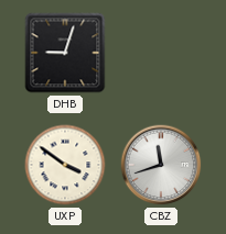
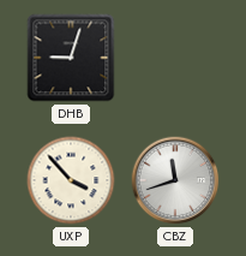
UXP: 3:51 -> 3:53
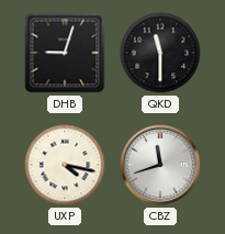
QKD: none -> 11:30
UXP: 3:53 -> 4:17
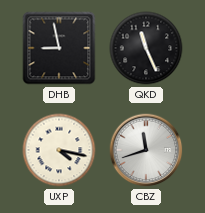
DHB: 9:03 -> 8:58
QKD: 11:30 -> 11:26
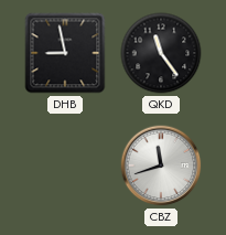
QKD: 11:26 -> 11:24
UXP: 4:17 -> none
